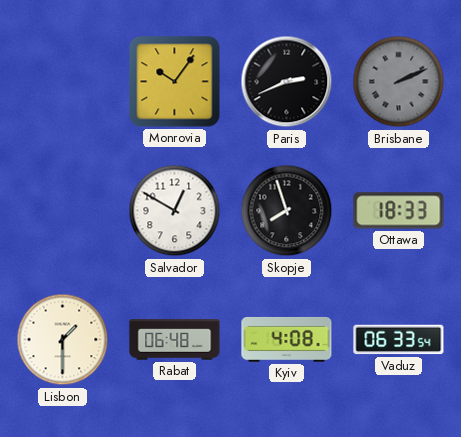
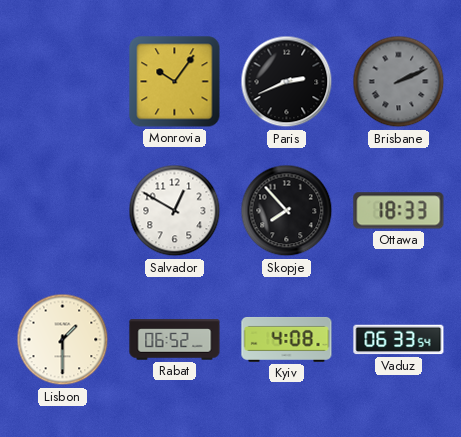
Skopje: 7:57 -> 7:53
Rabat: 06:48 -> 06:52
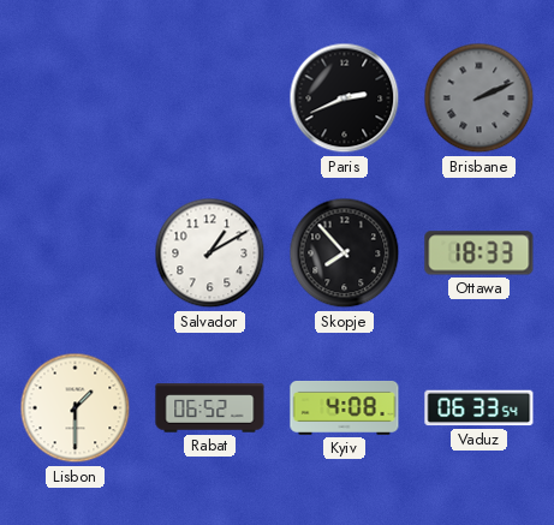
Monrovia: 10:06 -> none
Salvador: 12:50 -> 1:10
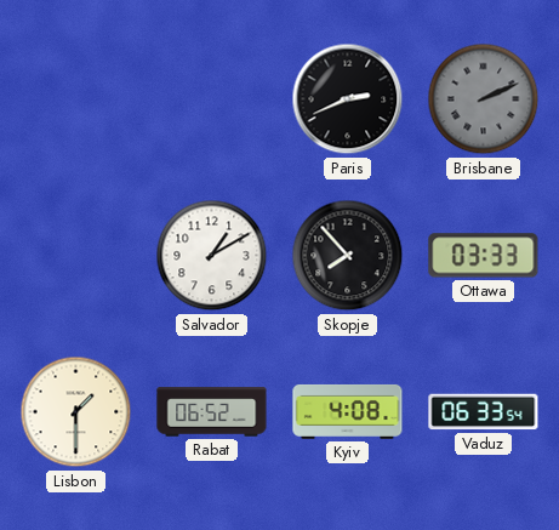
Ottawa: 18:33 -> 03:33
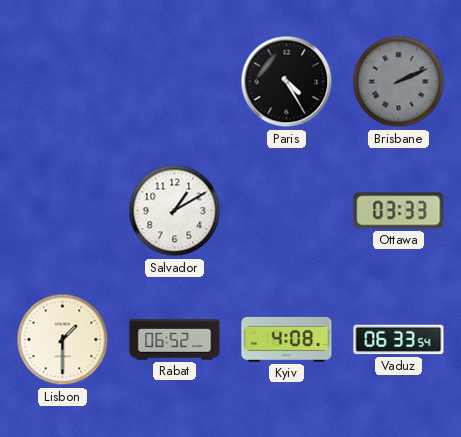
Paris: 2:41 -> 4:25
Skopje: 7:53 -> none
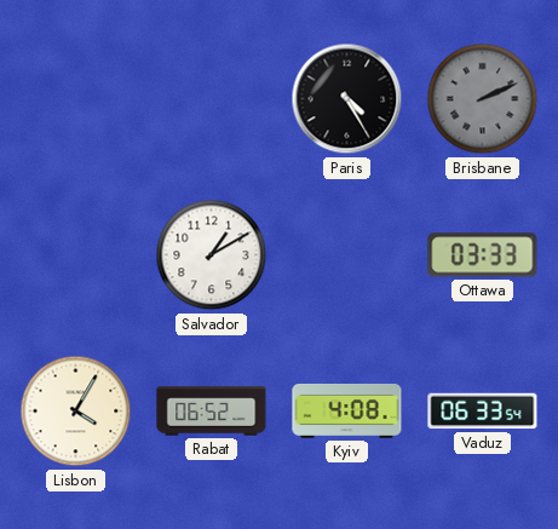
Lisbon: 1:30 -> 4:05
